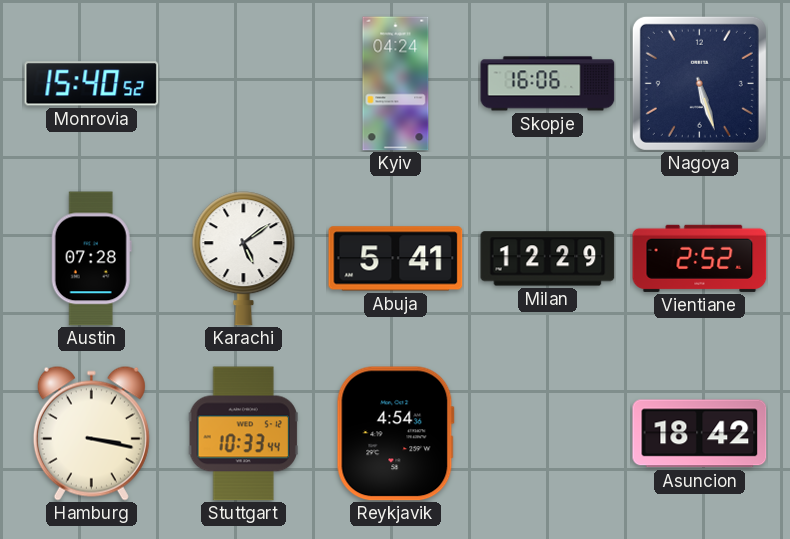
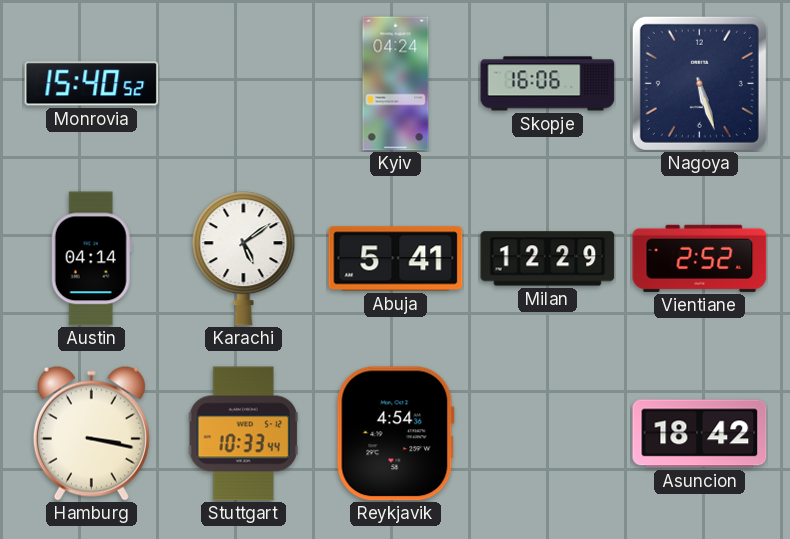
Austin: 07:28 -> 04:14
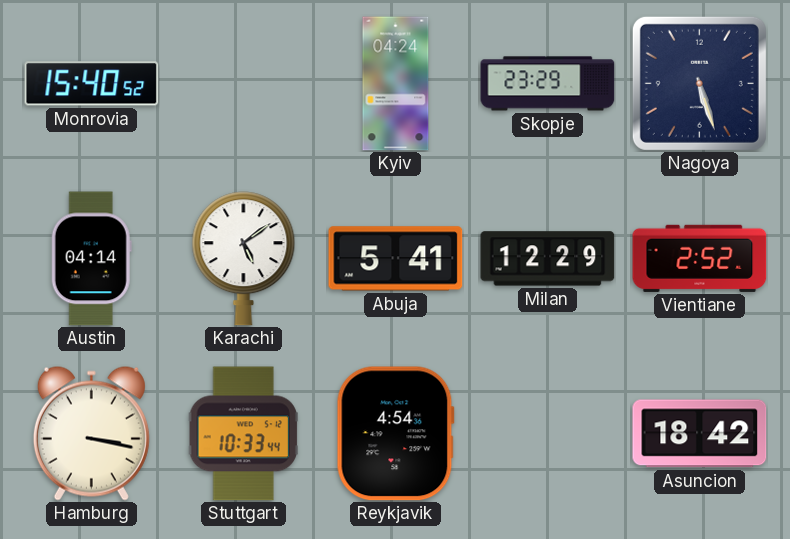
Skopje: 16:06 -> 23:29
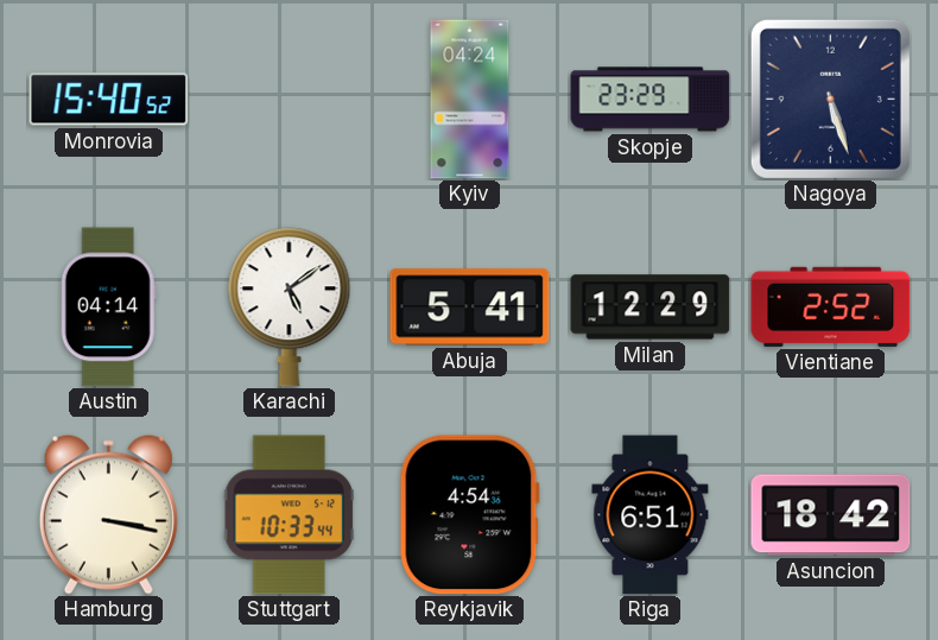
Riga: none -> 6:51
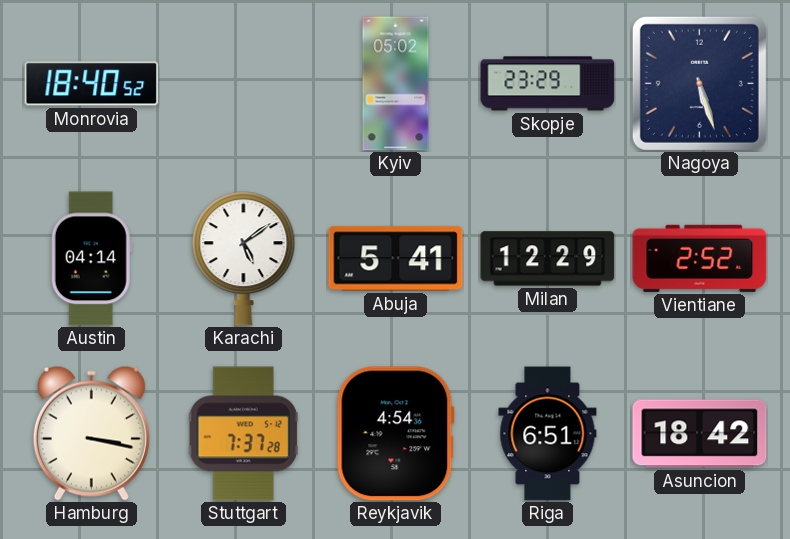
Monrovia: 15:40 -> 18:40
Kyiv: 04:24 -> 05:02
Stuttgart: 10:33 -> 7:37
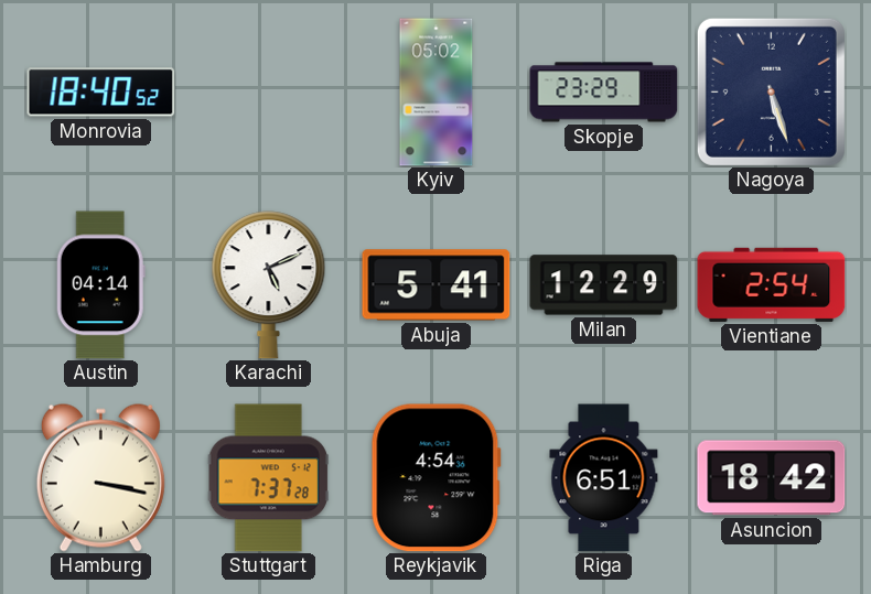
Karachi: 5:09 -> 5:11
Vientiane: 2:52 -> 2:54
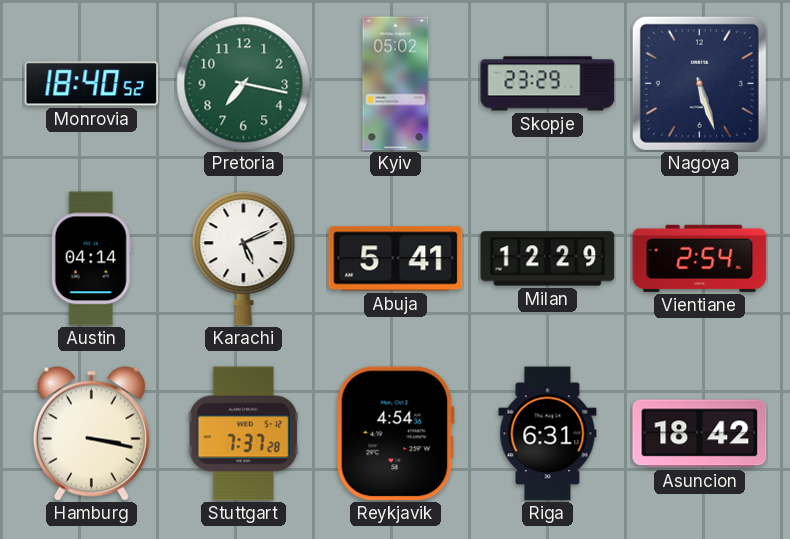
Pretoria: none -> 7:17
Riga: 6:51 -> 6:31
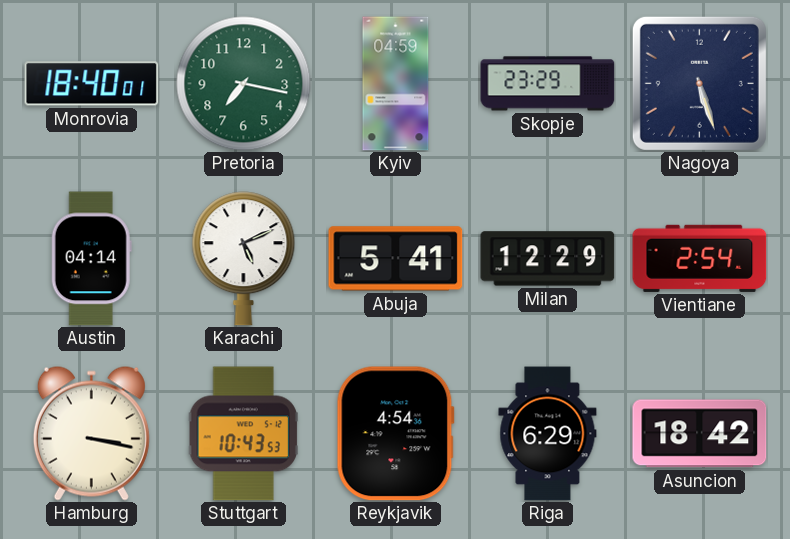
Monrovia: 18:40:52 -> 18:40:01
Kyiv: 05:02 -> 04:59
Stuttgart: 7:37 -> 10:43
Riga: 6:31 -> 6:29
